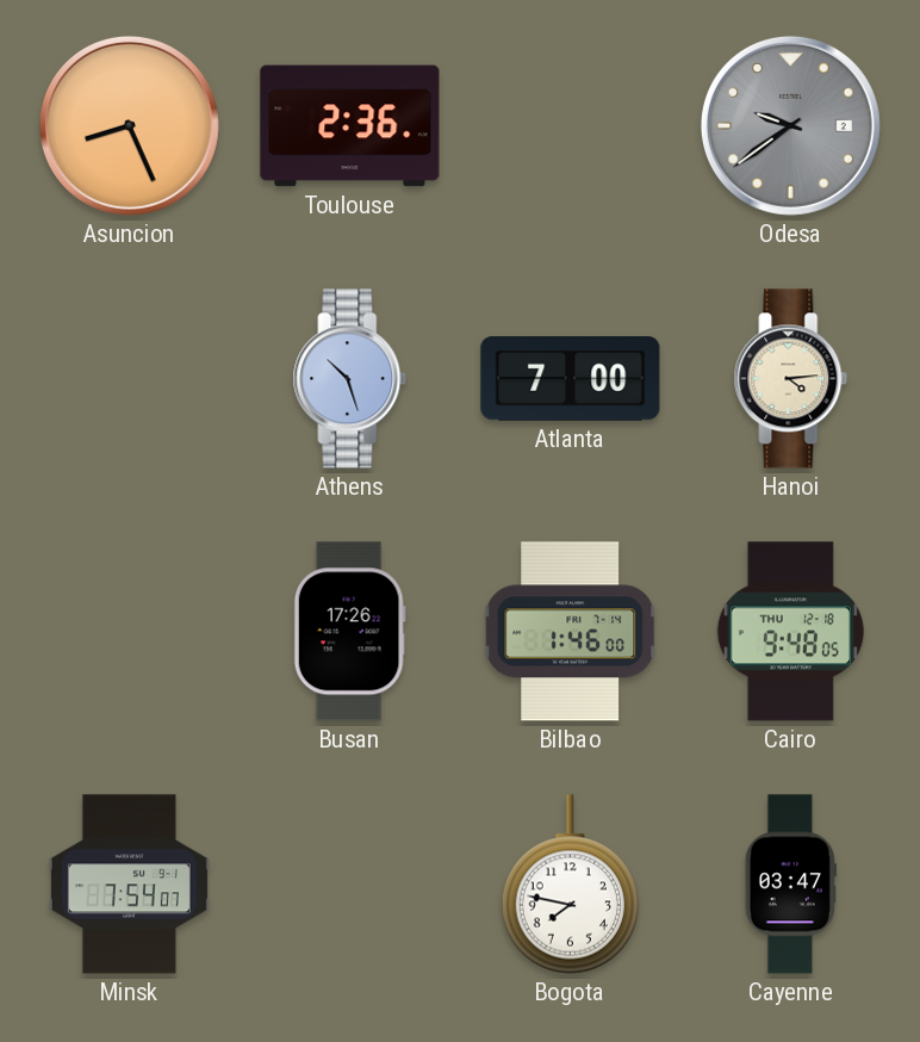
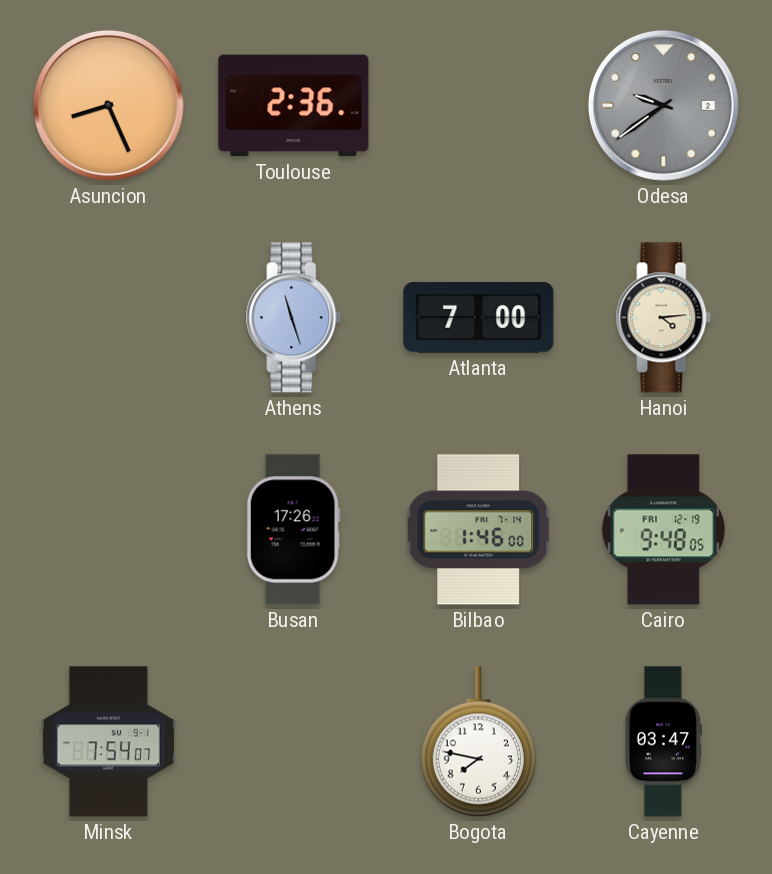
Athens: 10:27 -> 11:27
Cairo date: THU 12-18 -> FRI 12-19
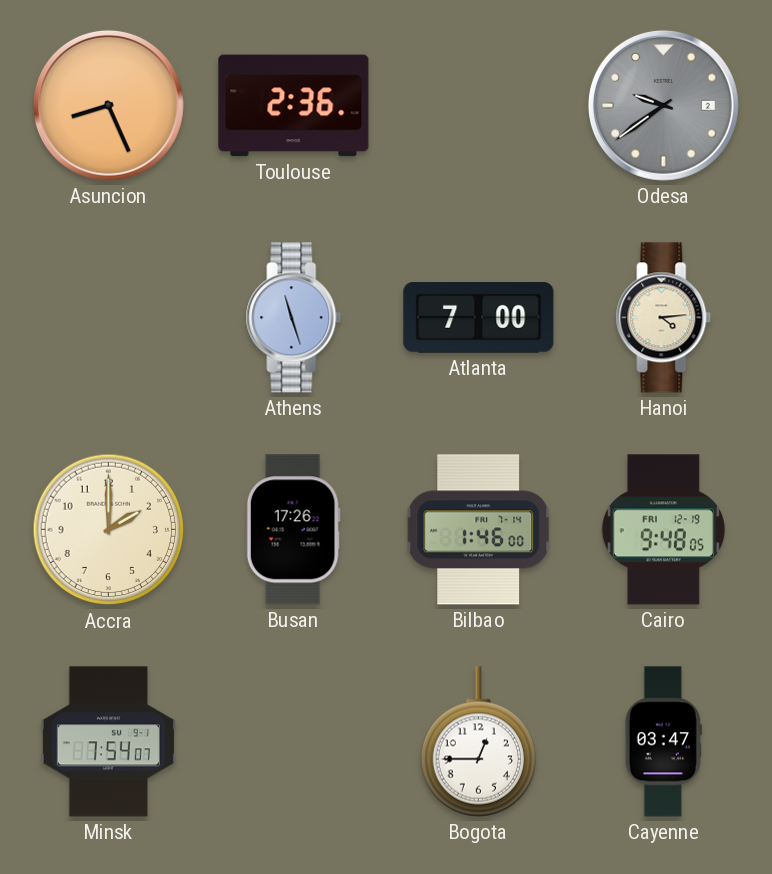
Accra: none -> 2:00
Bogota: 7:47 -> 12:45
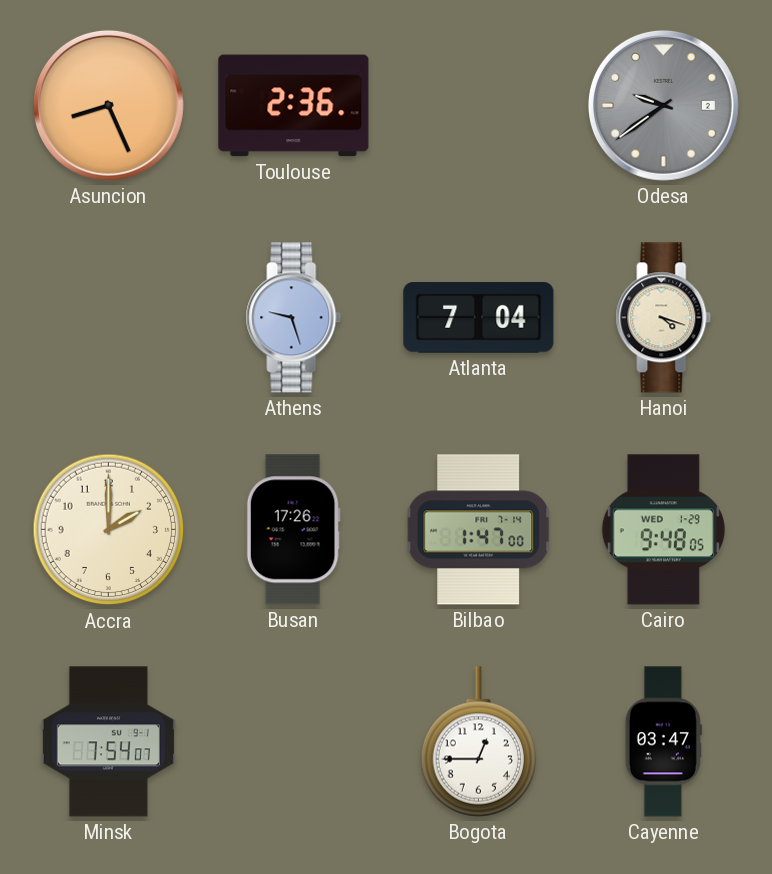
Athens: 11:27 -> 9:27
Atlanta: 7:00 -> 7:04
Hanoi: 4:14 -> 4:18
Bilbao: 1:46 -> 1:47
Cairo date: FRI 12-19 -> WED 1-29
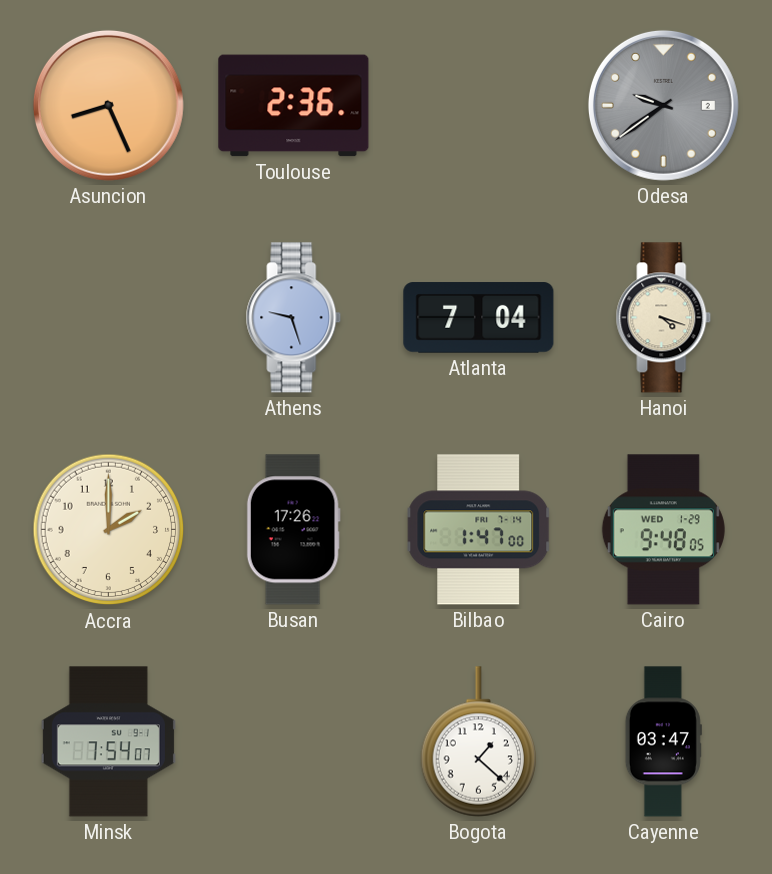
Bogota: 12:45 -> 1:22
